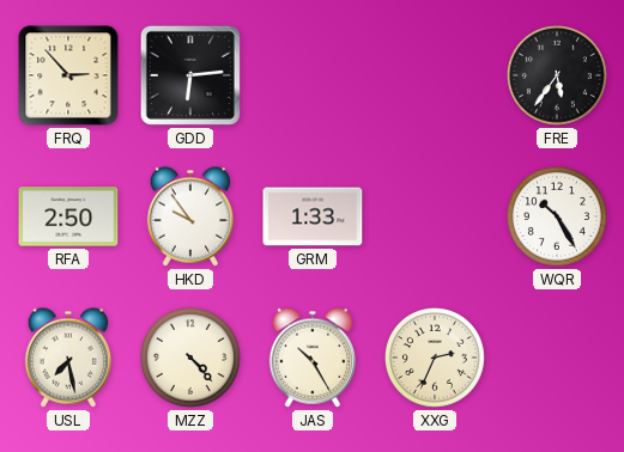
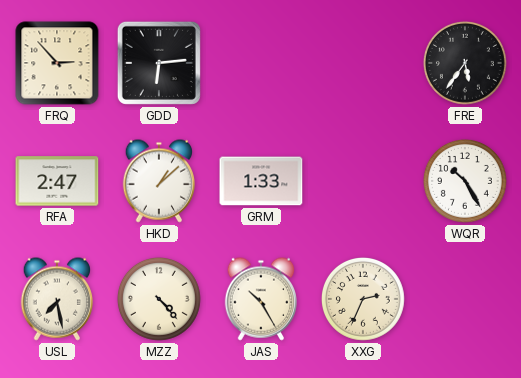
RFA: 2:50 -> 2:47
HKD: 9:54 -> 1:08
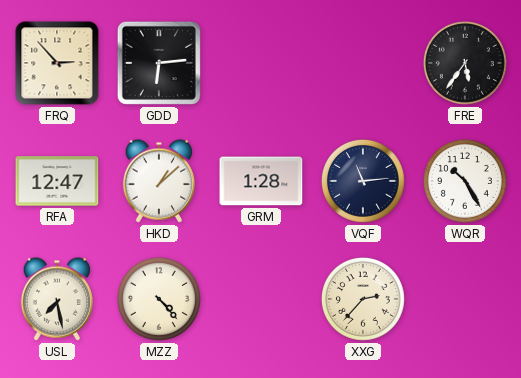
RFA: 2:47 -> 12:47
GRM: 1:33 -> 1:28
VQF: none -> 11:14
JAS: 10:25 -> none
XXG: 2:34 -> 2:37
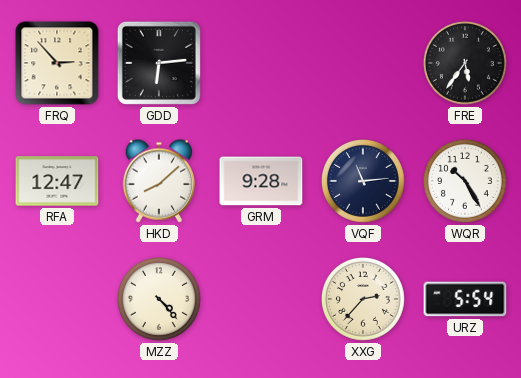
HKD: 1:08 -> 8:08
GRM: 1:28 -> 9:28
USL: 7:28 -> none
URZ: none -> 5:54
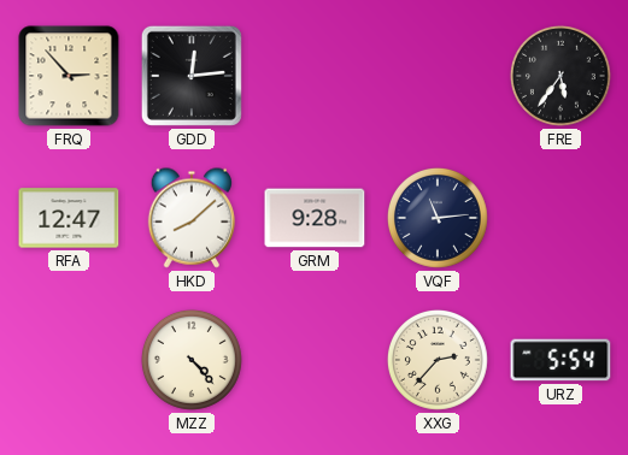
GDD: 6:14 -> 12:14
WQR: 10:25 -> none
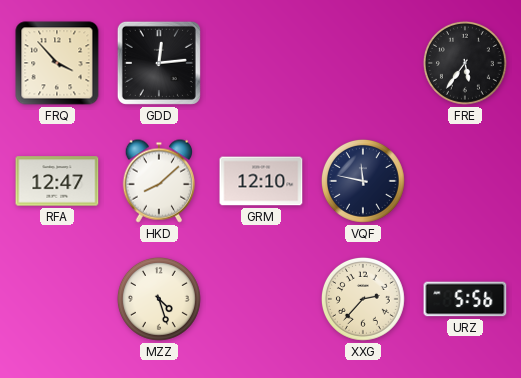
FRQ: 2:53 -> 3:53
GRM: 9:28 -> 12:10
VQF: 11:14 -> 11:47
MZZ: 4:23 -> 4:27
URZ: 5:54 -> 5:56
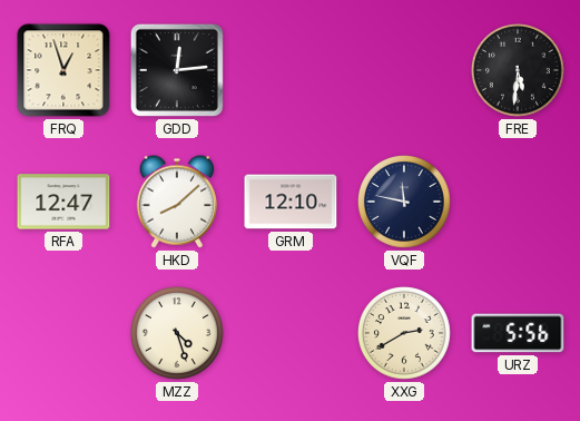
FRQ: 3:53 -> 12:57
FRE: 5:36 -> 5:31
XXG: 2:37 -> 2:40
